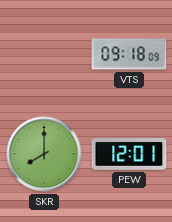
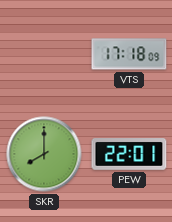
VTS: 09:18 -> 17:18
PEW: 12:01 -> 22:01
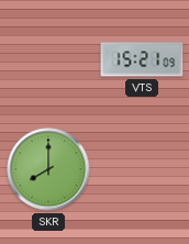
VTS: 17:18 -> 15:21
PEW: 22:01 -> none
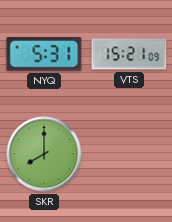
NYQ: none -> 5:31
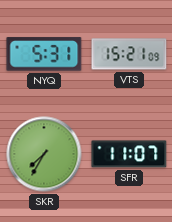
SKR: 8:00 -> 7:35
SFR: none -> 11:07
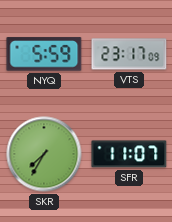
NYQ: 5:31 -> 5:59
VTS: 15:21 -> 23:17
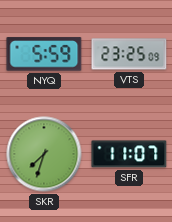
VTS: 23:17 -> 23:25
SKR: 7:35 -> 7:33
